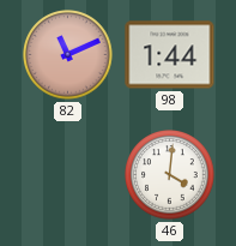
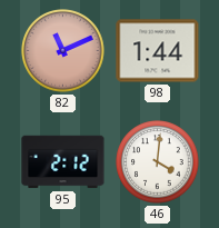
95: none -> 2:12
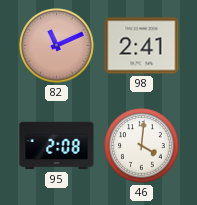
98: 1:44 -> 2:41
95: 2:12 -> 2:08
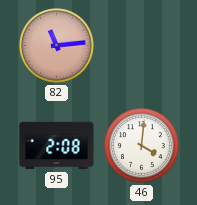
82: 11:11 -> 11:14
98: 2:41 -> none
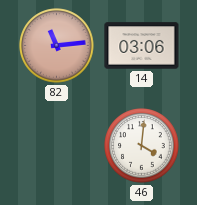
14: none -> 03:06
95: 2:08 -> none
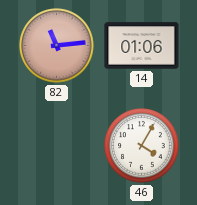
14: 03:06 -> 01:06
46: 4:01 -> 4:05
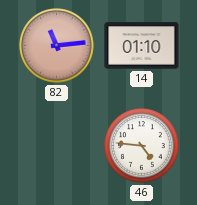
14: 01:06 -> 01:10
46: 4:05 -> 4:46
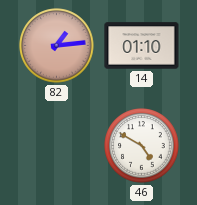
82: 11:14 -> 1:14
46: 4:46 -> 4:50
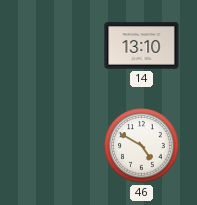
82: 1:14 -> none
14: 01:10 -> 13:10
